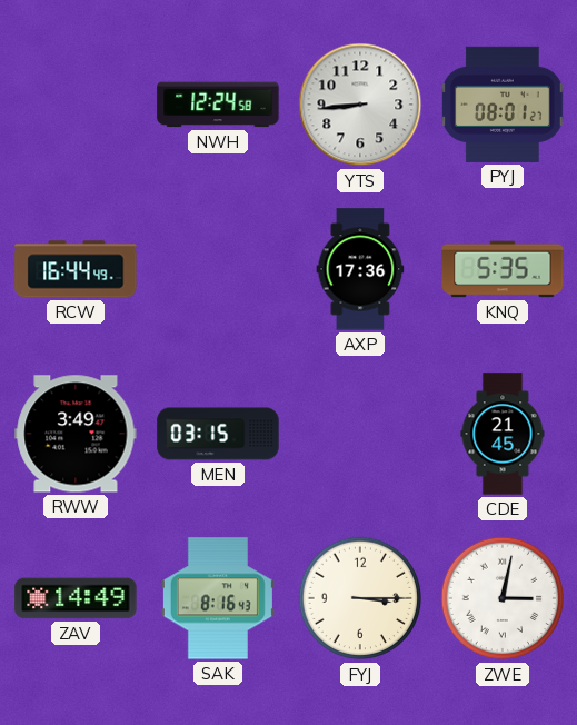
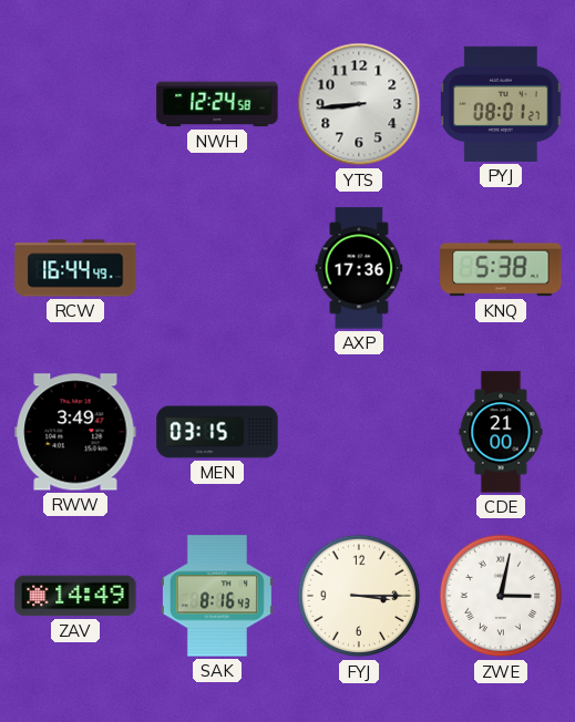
KNQ: 5:35 -> 5:38
CDE: 21:45 -> 21:00
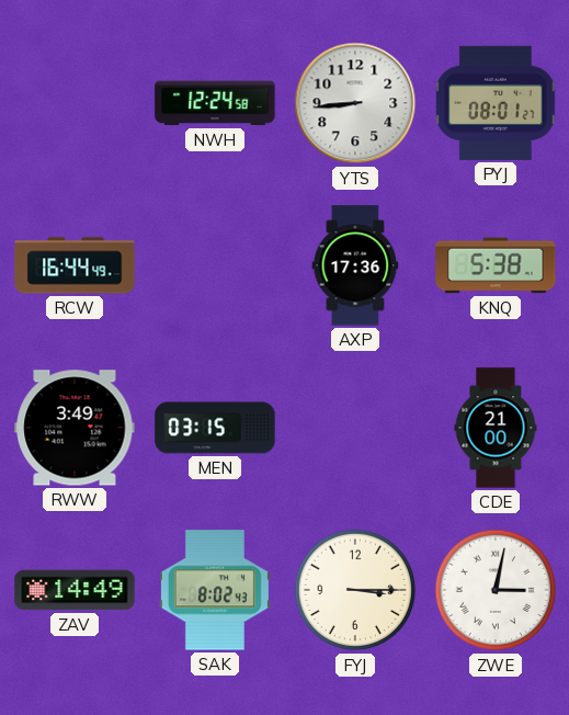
SAK: 8:16 -> 8:02
